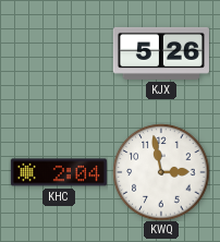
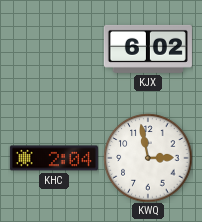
KJX: 5:26 -> 6:02
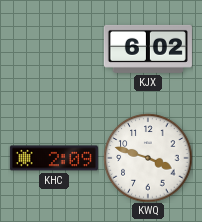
KHC: 2:04 -> 2:09
KWQ: 2:58 -> 3:48
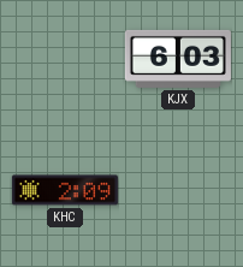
KJX: 6:02 -> 6:03
KWQ: 3:48 -> none
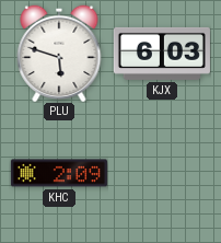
PLU: none -> 5:48
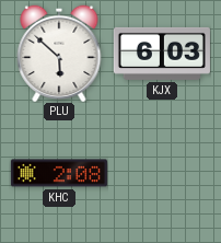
PLU: 5:48 -> 5:52
KHC: 2:09 -> 2:08
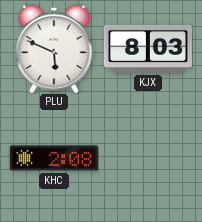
PLU: 5:52 -> 5:49
KJX: 6:03 -> 8:03
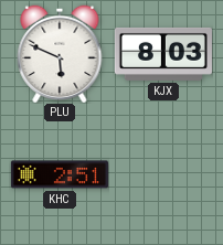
KHC: 2:08 -> 2:51
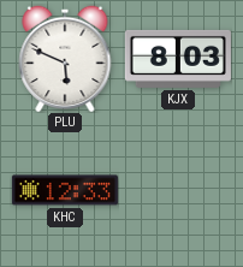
KHC: 2:51 -> 12:33
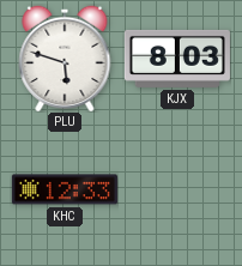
PLU: 5:49 -> 5:48
